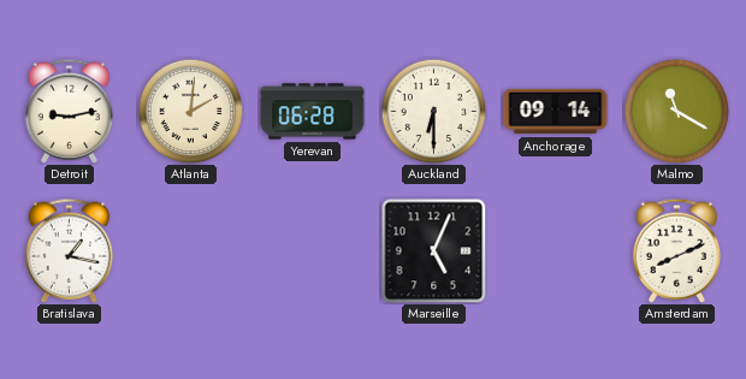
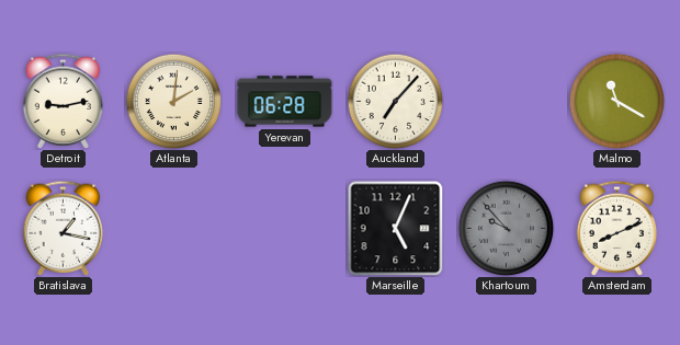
Auckland: 6:30 -> 7:07
Anchorage: 09:14 -> none
Khartoum: none -> 9:53
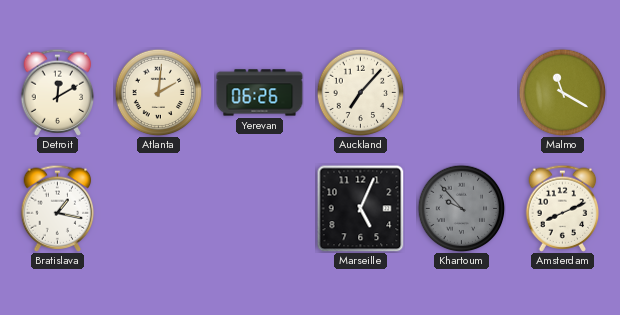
Detroit: 9:13 -> 12:10
Yerevan: 06:28 -> 06:26
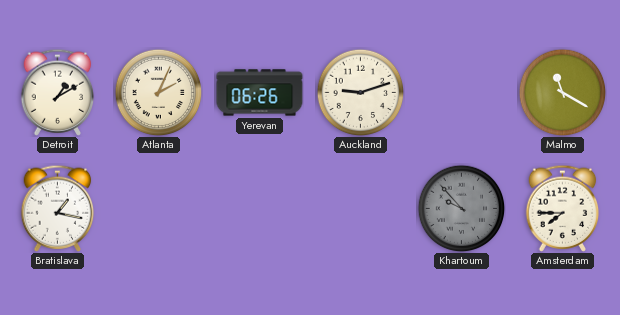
Detroit: 12:10 -> 1:10
Atlanta: 2:01 -> 2:04
Auckland: 7:07 -> 9:12
Marseille: 5:04 -> none
Amsterdam: 8:11 -> 7:45
